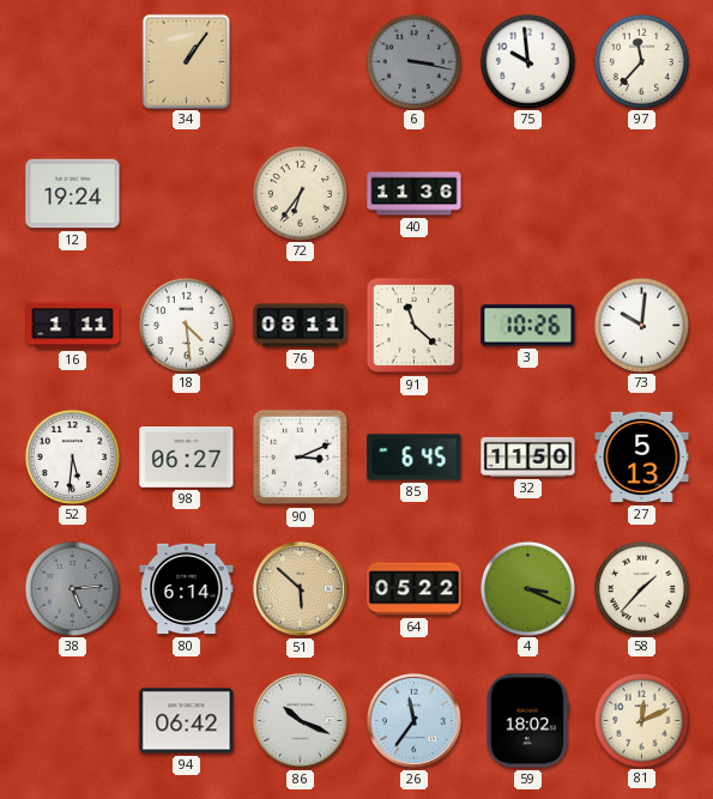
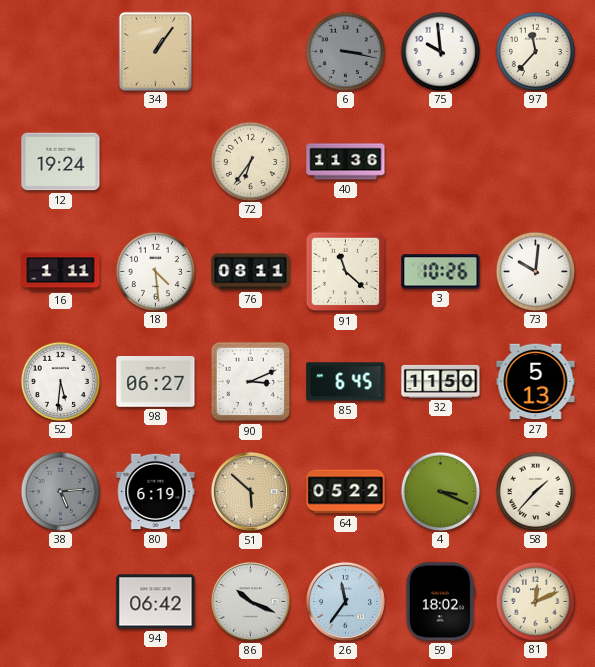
80: 6:14 -> 6:19
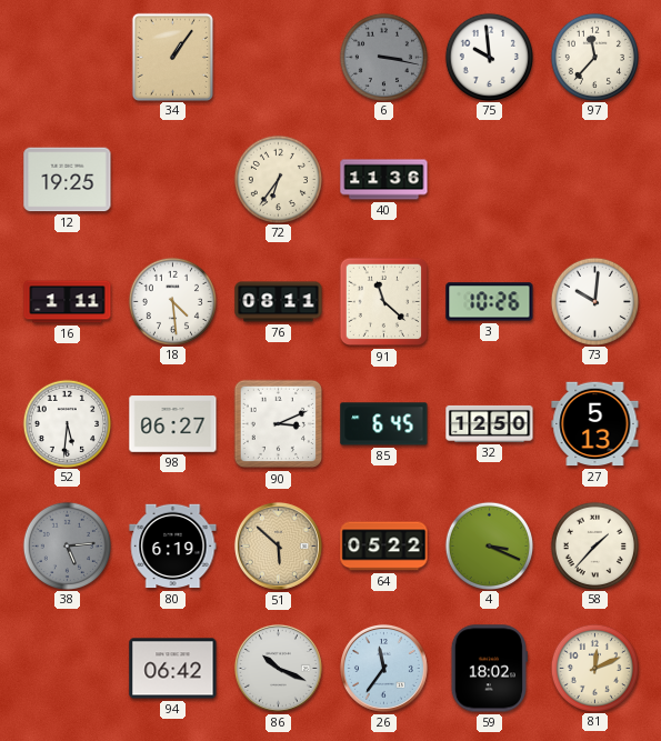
12: 19:24 -> 19:25
32: 11:50 -> 12:50
